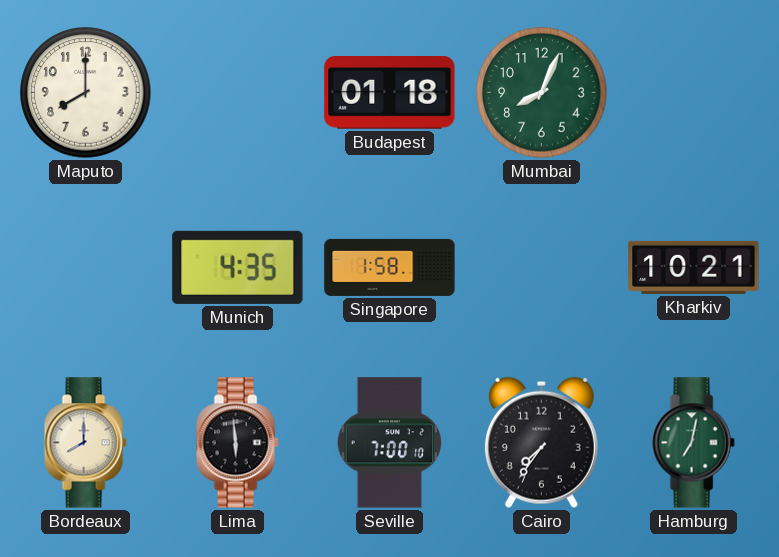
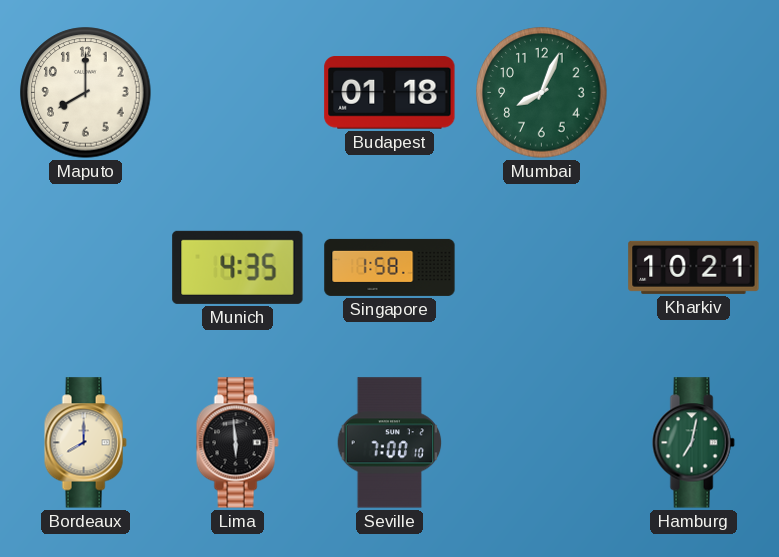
Cairo: 7:36 -> none
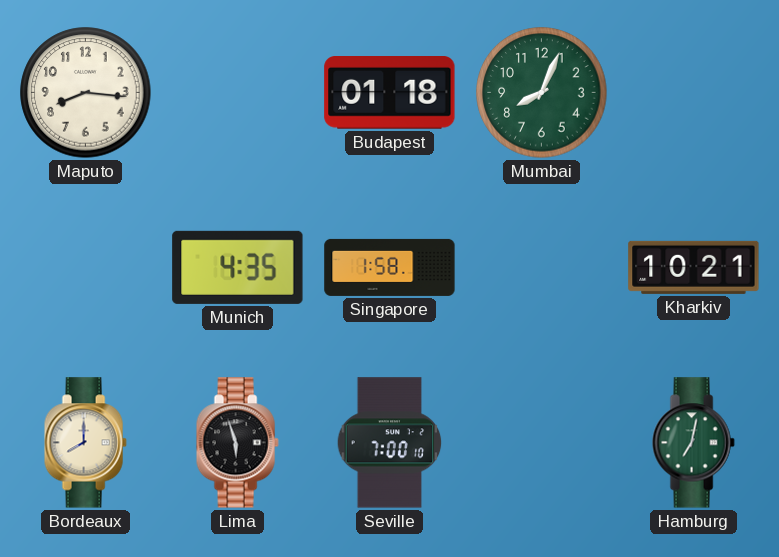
Maputo: 8:00 -> 8:16
Lima: 5:59 -> 5:57
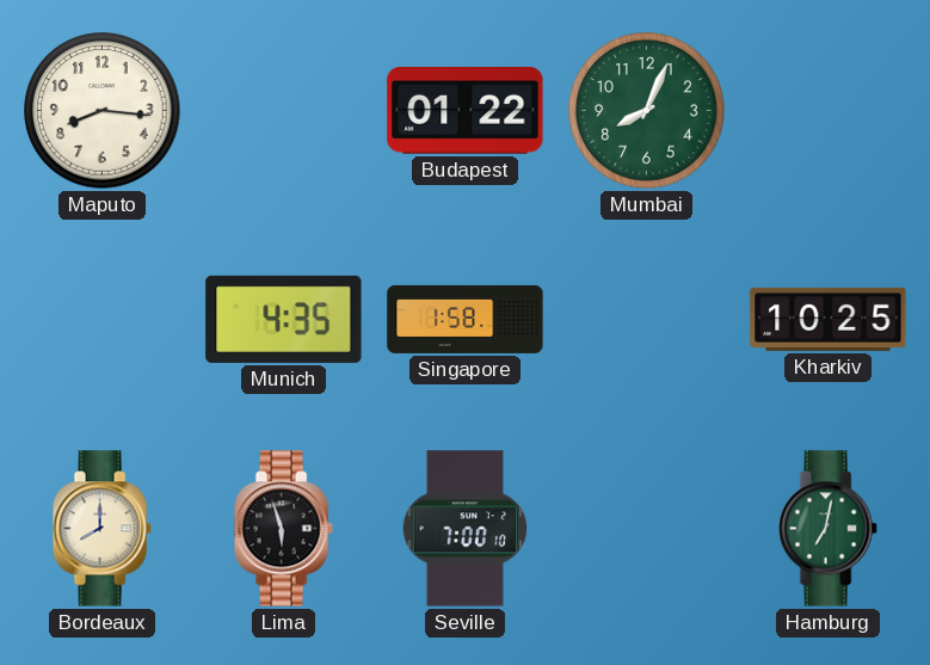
Budapest: 01:18 -> 01:22
Kharkiv: 10:21 -> 10:25
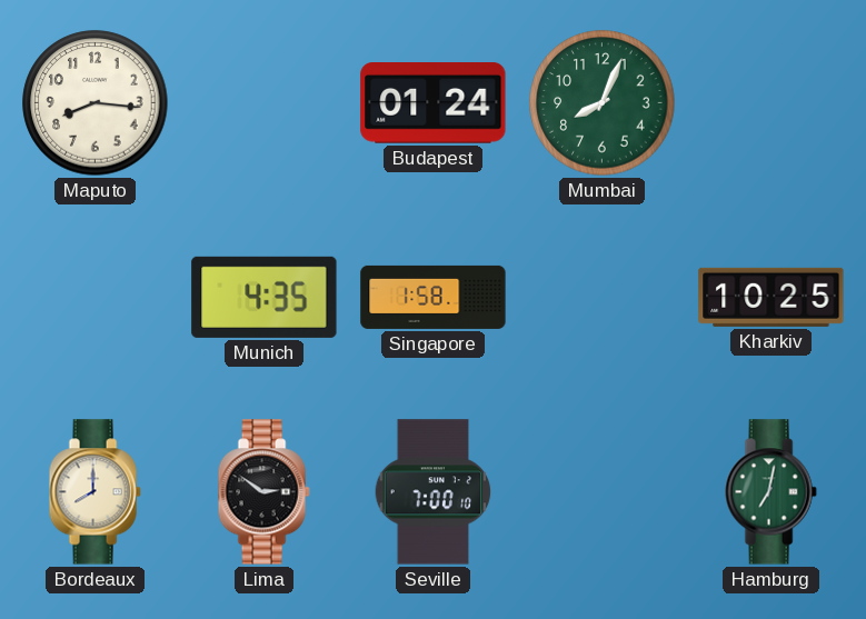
Budapest: 01:22 -> 01:24
Lima: 5:57 -> 2:51
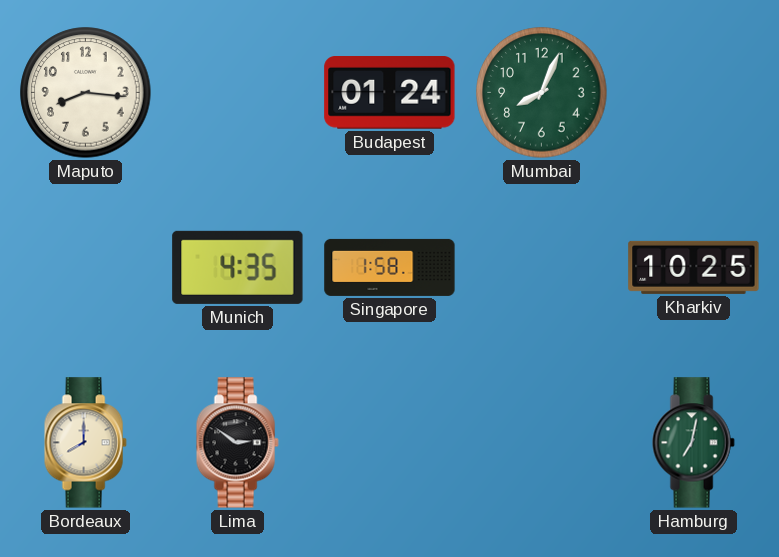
Seville: 7:00 -> none
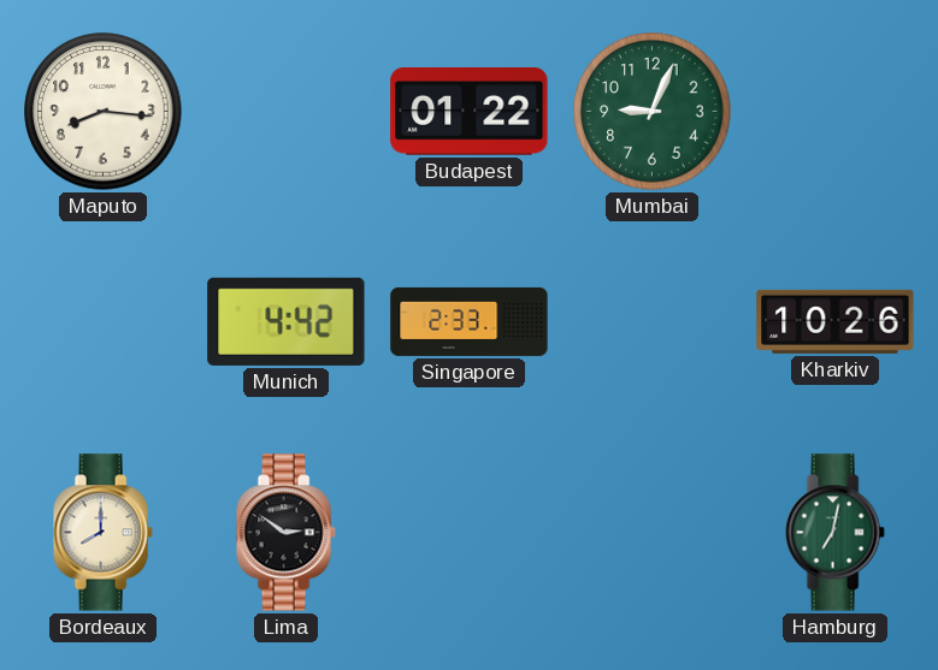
Budapest: 01:24 -> 01:22
Mumbai: 8:04 -> 9:04
Munich: 4:35 -> 4:42
Singapore: 1:58 -> 2:33
Kharkiv: 10:25 -> 10:26
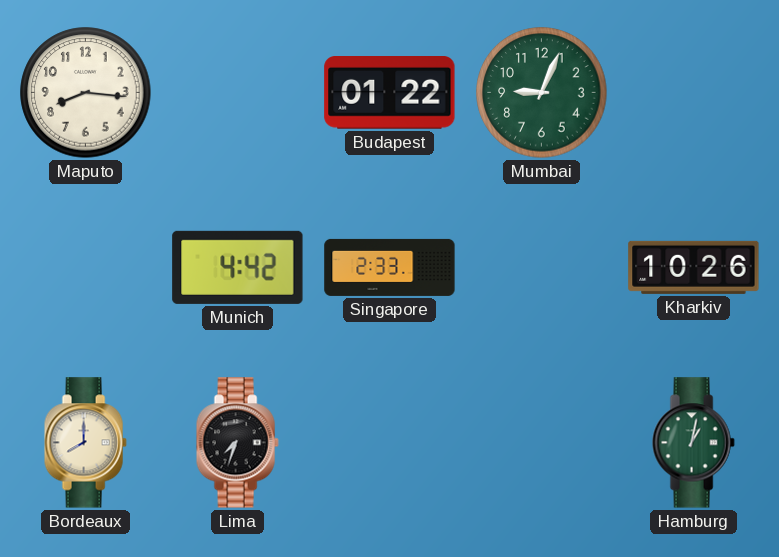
Lima: 2:51 -> 7:33
Hamburg: 7:02 -> 1:02
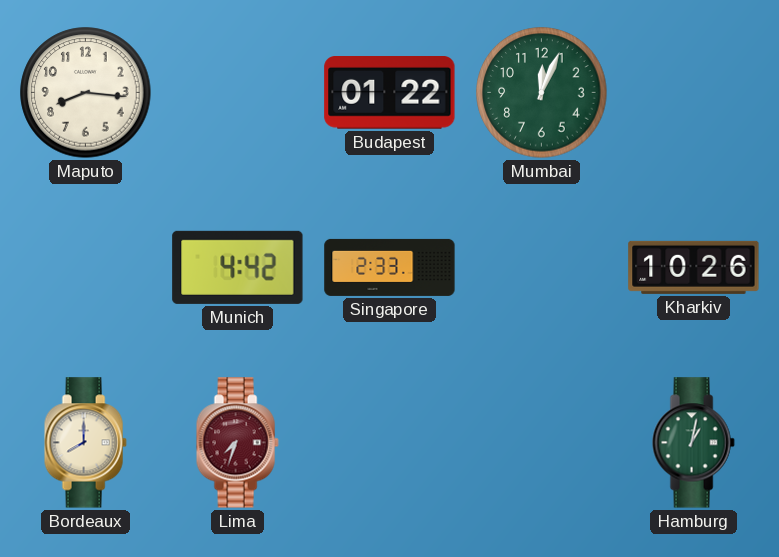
Mumbai: 9:04 -> 12:04
Lima dial: black -> burgundy
